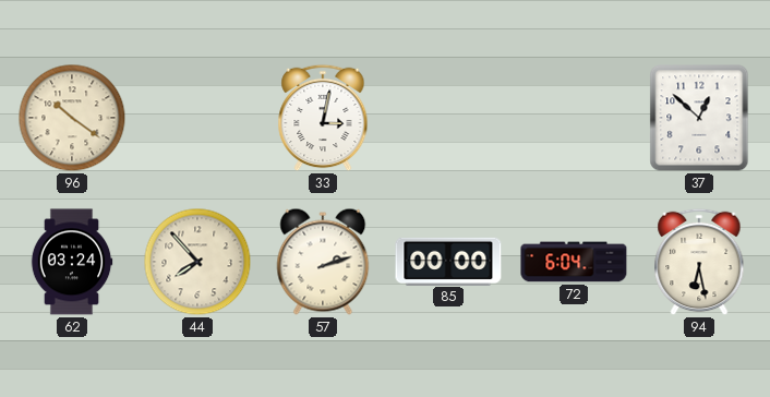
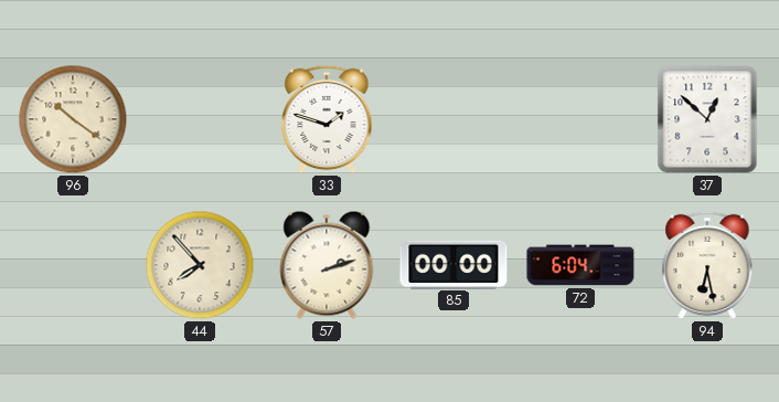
33: 3:02 -> 1:48
62: 03:24 -> none
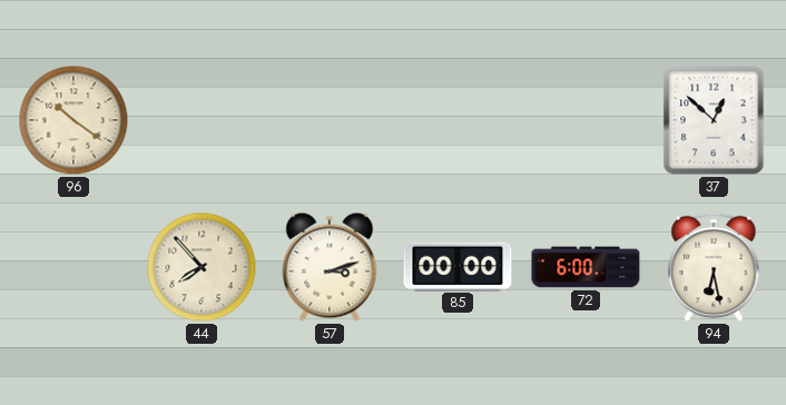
33: 1:48 -> none
57: 2:12 -> 3:12
72: 6:04 -> 6:00
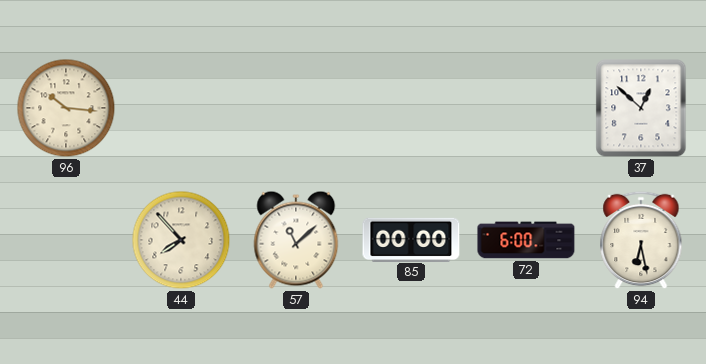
96: 10:21 -> 10:16
57: 3:12 -> 11:08
